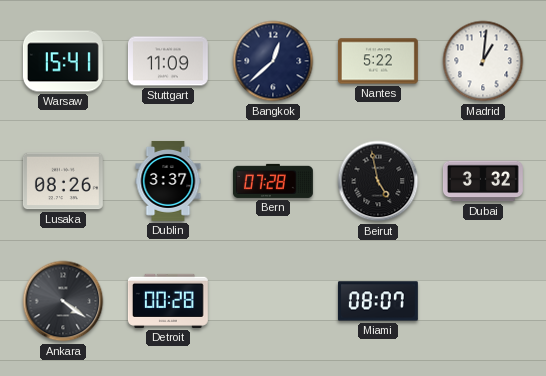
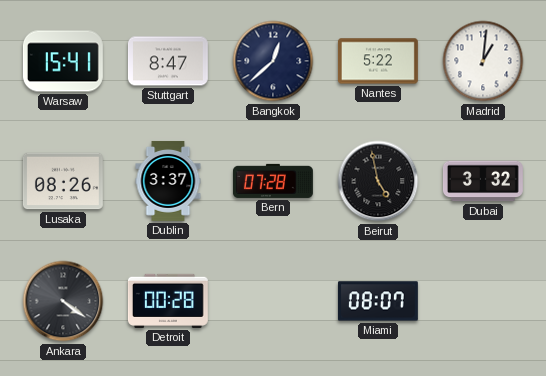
Stuttgart: 11:09 -> 8:47
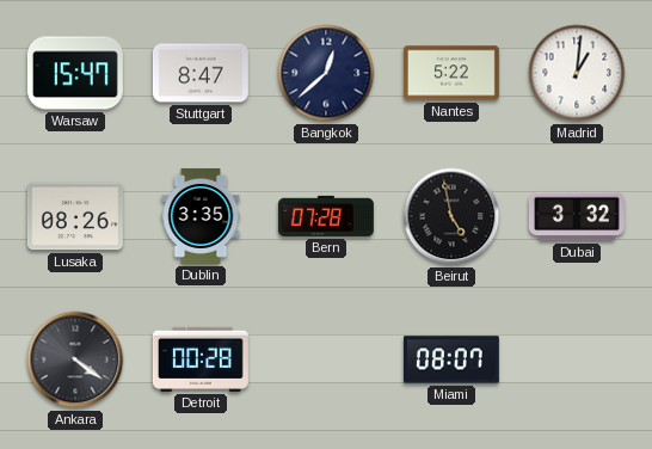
Warsaw: 15:41 -> 15:47
Dublin: 3:37 -> 3:35
